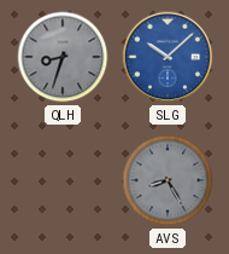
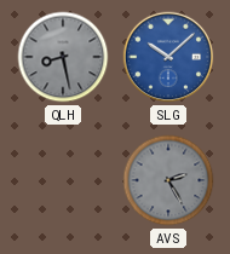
QLH: 8:33 -> 8:28
AVS: 8:25 -> 2:25
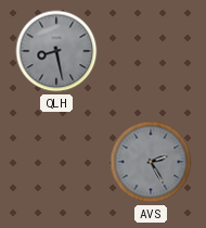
SLG: 10:08 -> none
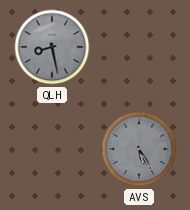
AVS: 2:25 -> 5:25
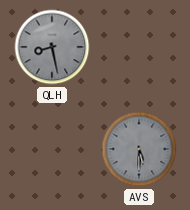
AVS: 5:25 -> 5:30
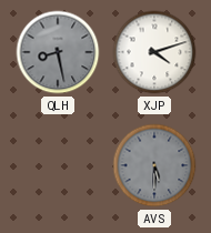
XJP: none -> 4:12
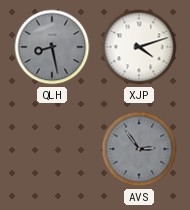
AVS: 5:30 -> 2:54
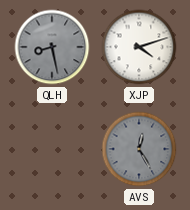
AVS: 2:54 -> 12:25
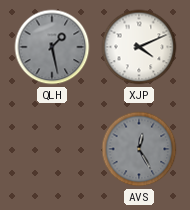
QLH: 8:28 -> 1:28
XJP: 4:12 -> 4:11
